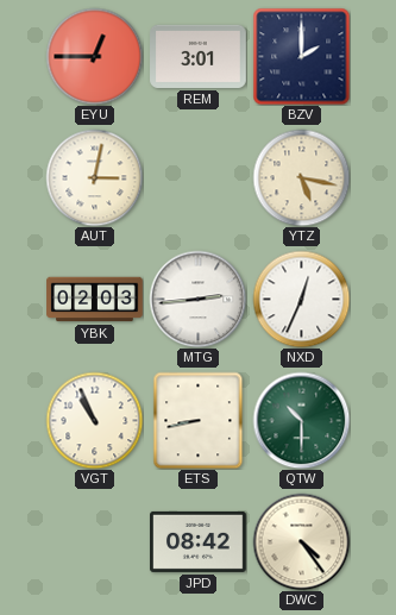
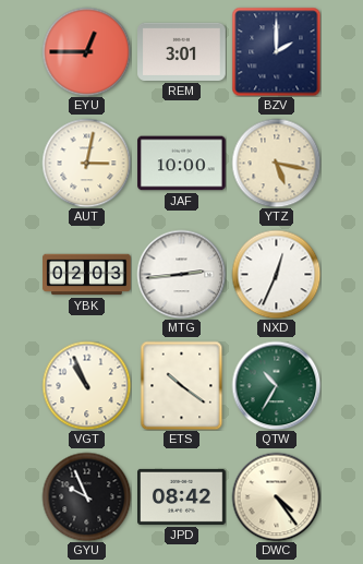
JAF: none -> 10:00
ETS: 8:43 -> 10:21
QTW: 10:30 -> 10:35
GYU: none -> 9:56
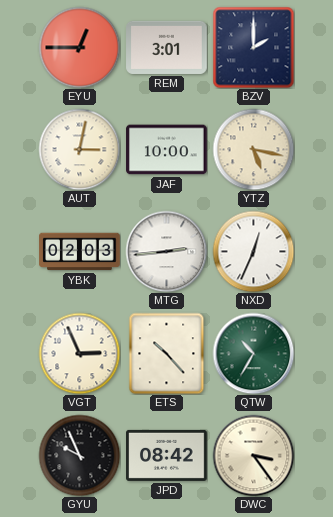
VGT: 10:56 -> 2:56
ETS: 10:21 -> 10:23
DWC: 4:24 -> 3:24
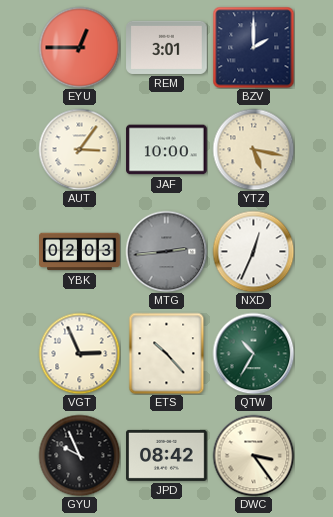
AUT: 3:02 -> 3:06
MTG dial: white -> grey
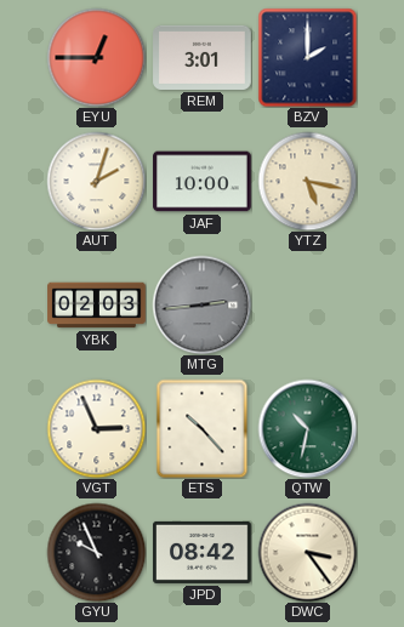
AUT: 3:06 -> 2:03
NXD: 12:34 -> none
QTW: 10:35 -> 10:32
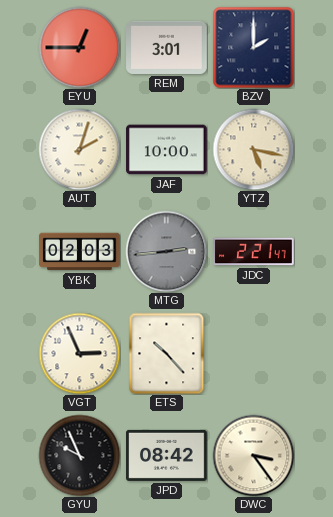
JDC: none -> 2:21
QTW: 10:32 -> none
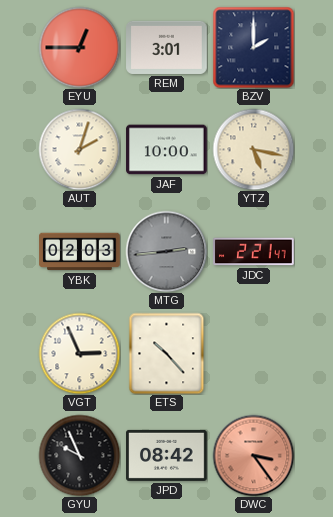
DWC dial: cream -> salmon
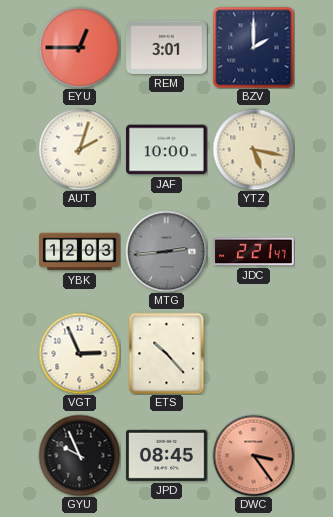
YBK: 02:03 -> 12:03
JPD: 08:42 -> 08:45
